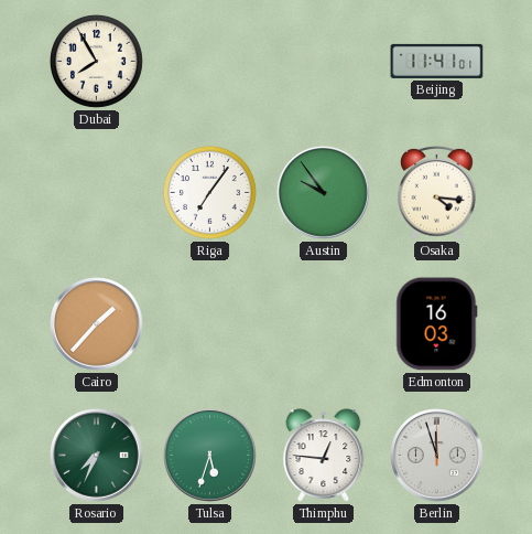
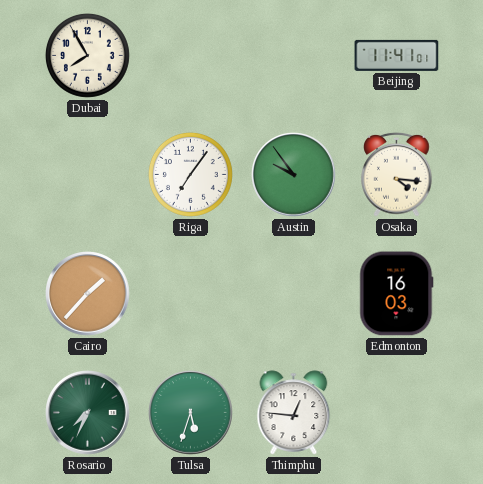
Berlin: 11:57 -> none
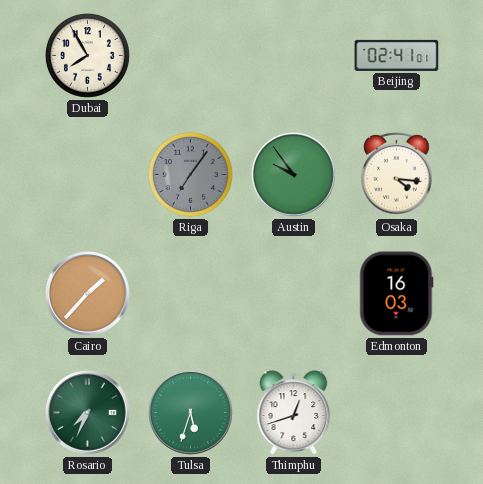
Beijing: 11:41 -> 02:41
Riga dial: white -> grey
Thimphu: 12:46 -> 12:42
